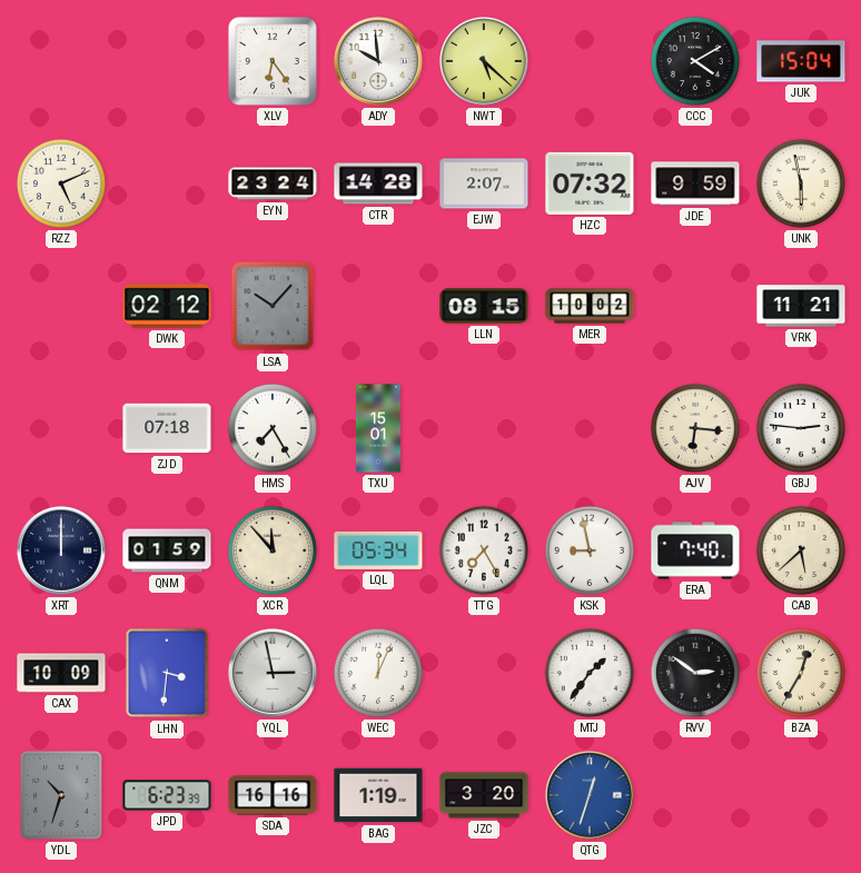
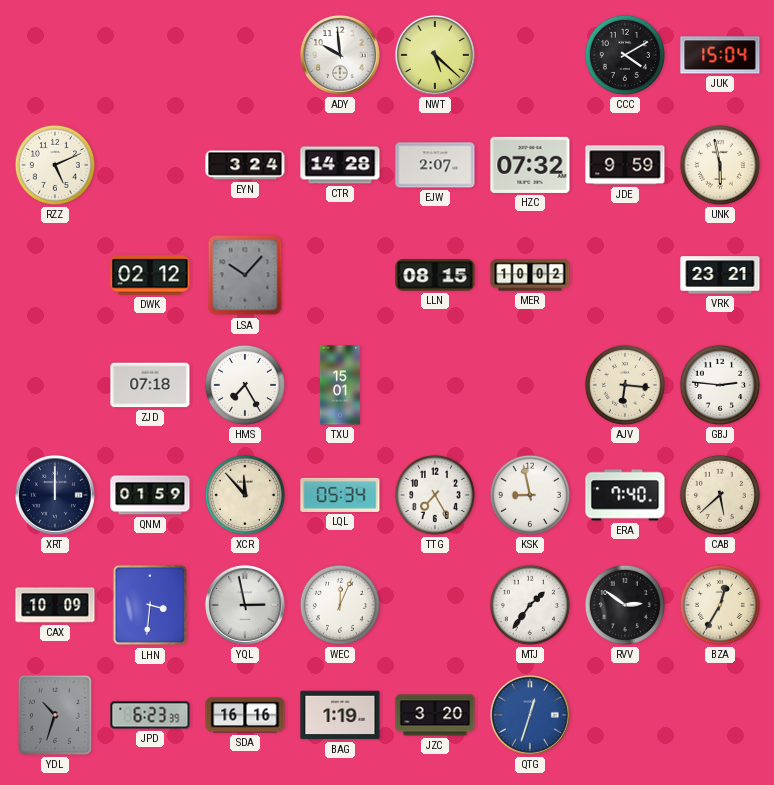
XLV: 6:24 -> none
EYN: 23:24 -> 3:24
VRK: 11:21 -> 23:21
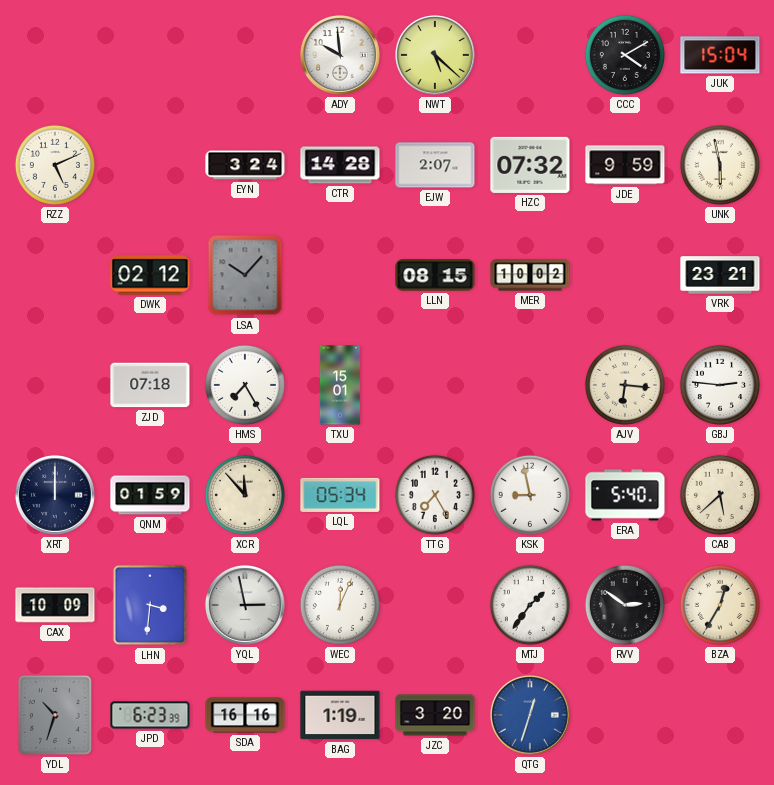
ERA: 7:40 -> 5:40
